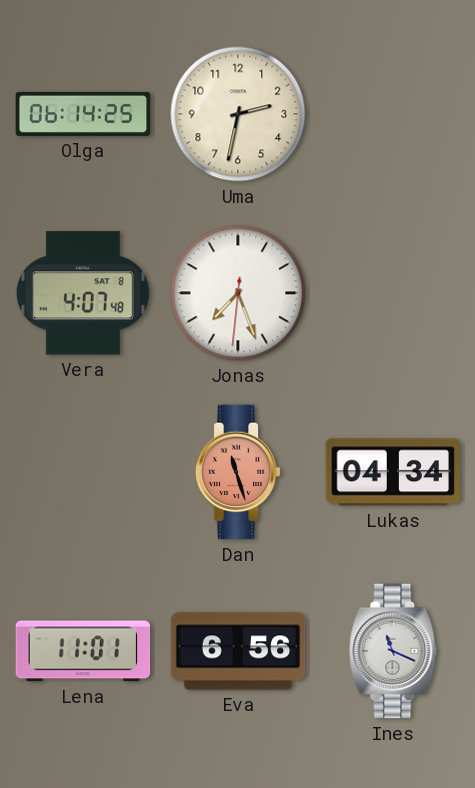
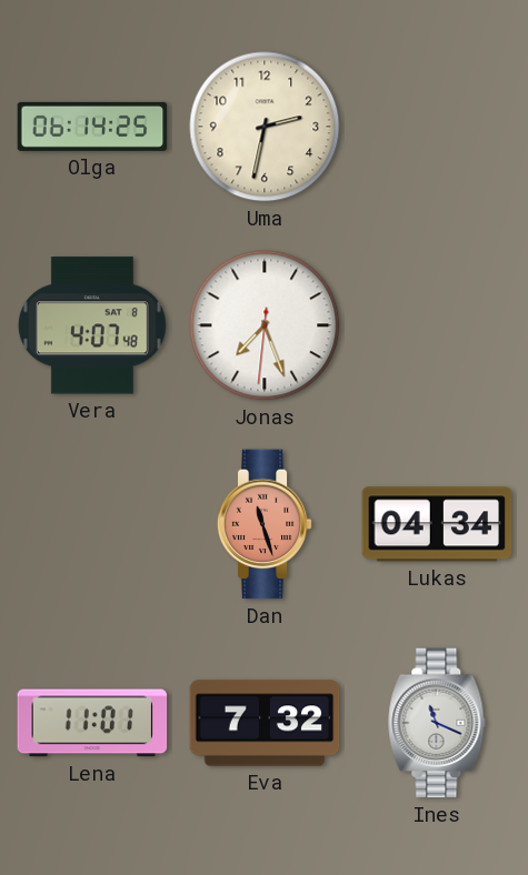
Eva: 6:56 -> 7:32
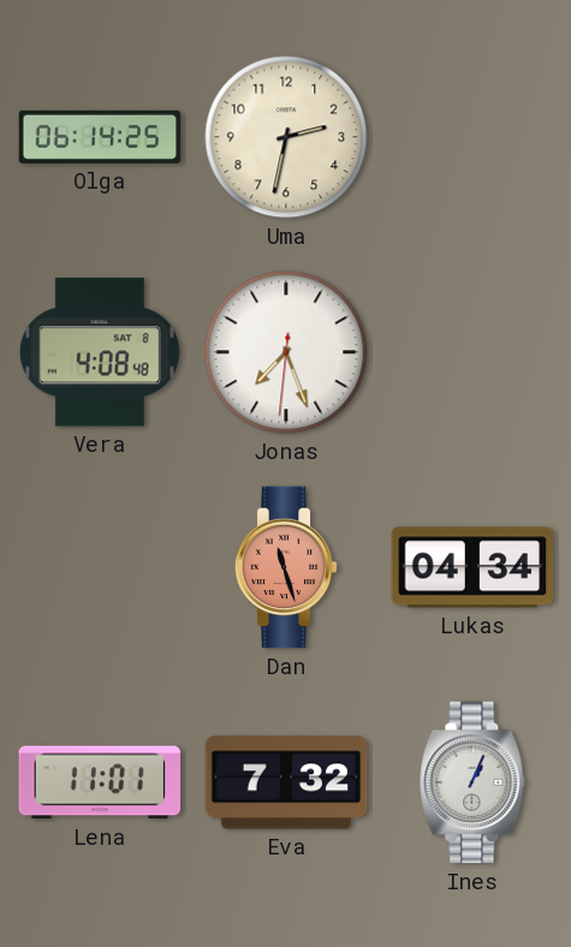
Vera: 4:07 -> 4:08
Ines: 11:19 -> 1:04
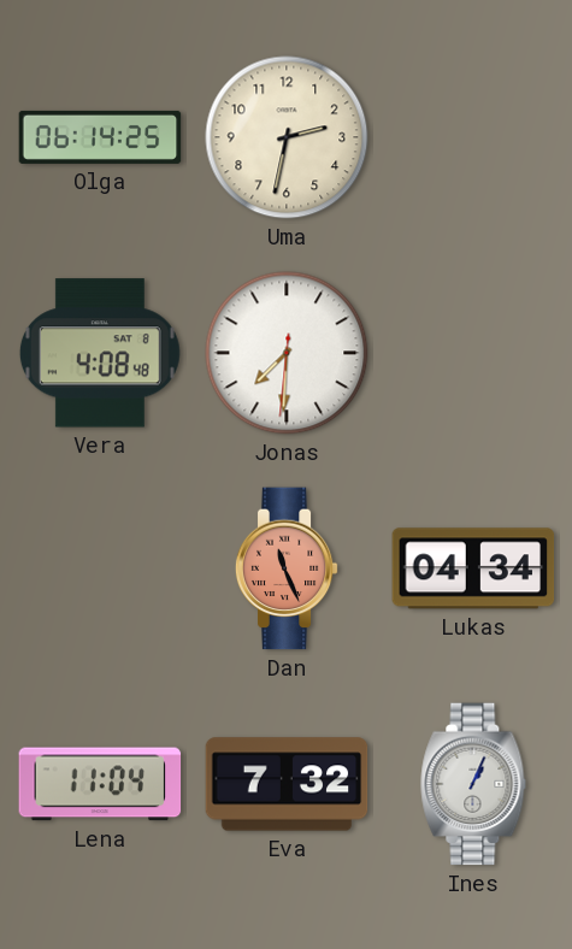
Jonas: 7:26 -> 7:30
Dan: 11:27 -> 11:26
Lena: 11:01 -> 11:04
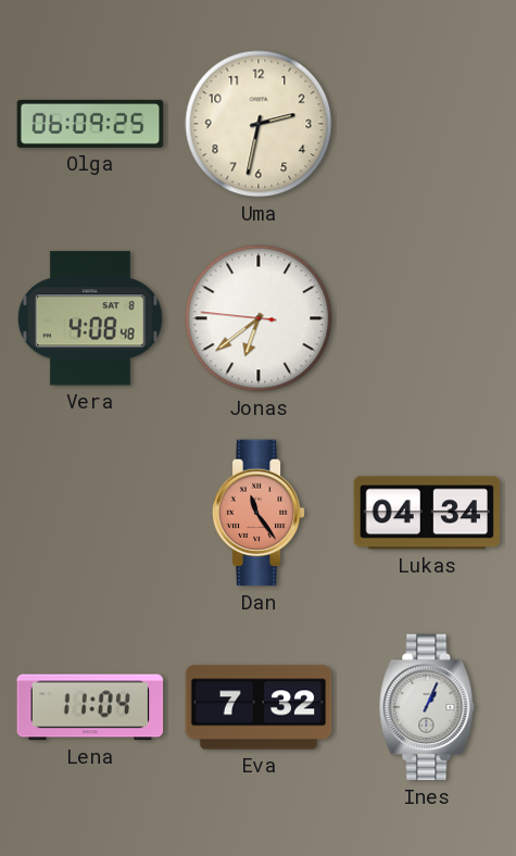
Olga: 06:14 -> 06:09
Jonas: 7:30 -> 6:38
Dan: 11:26 -> 11:24
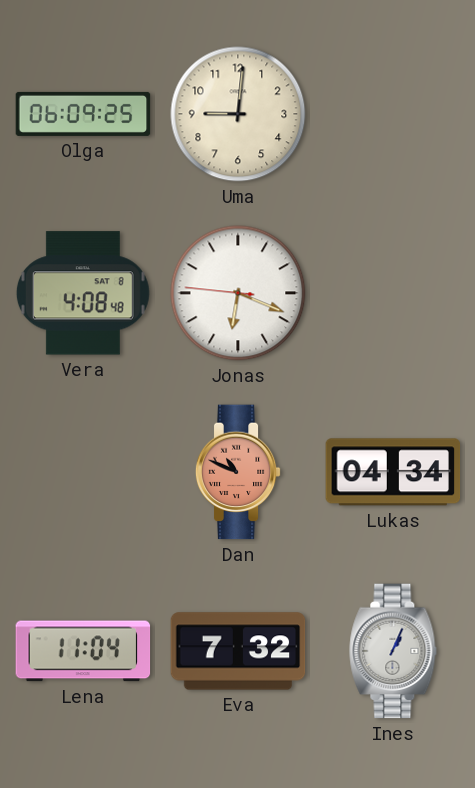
Uma: 2:32 -> 9:01
Jonas: 6:38 -> 6:18
Dan: 11:24 -> 10:49
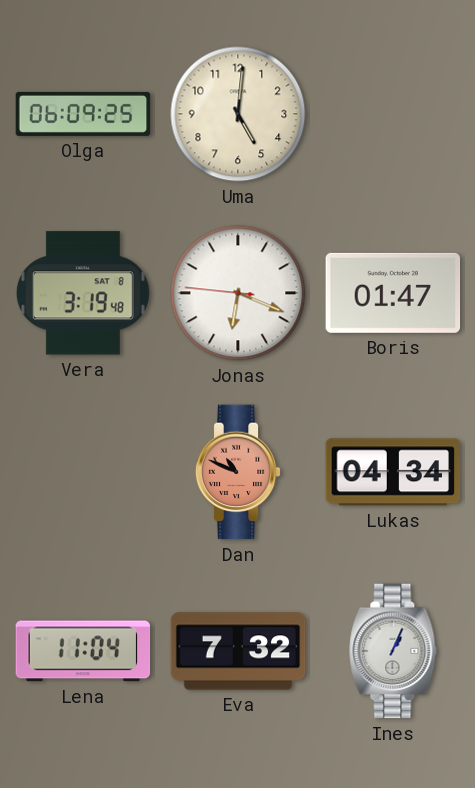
Uma: 9:01 -> 5:01
Vera: 4:08 -> 3:19
Boris: none -> 01:47
